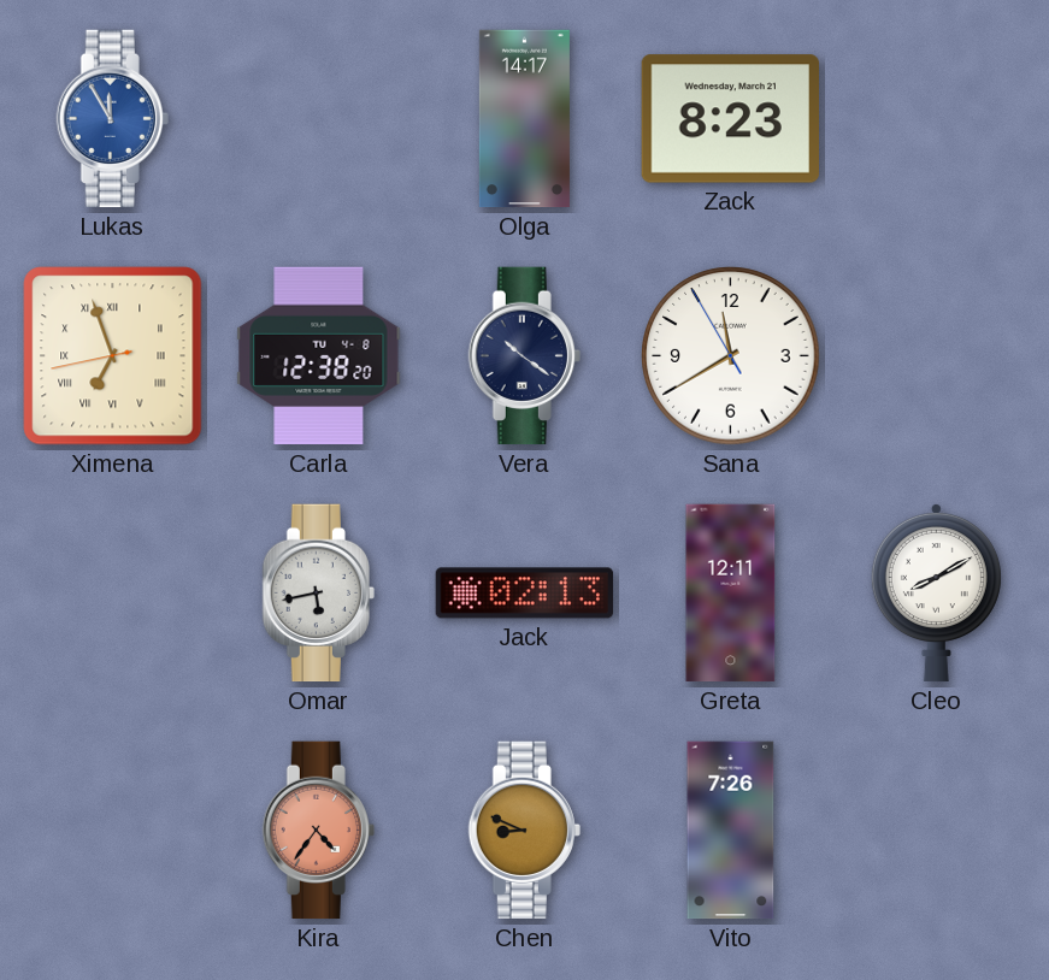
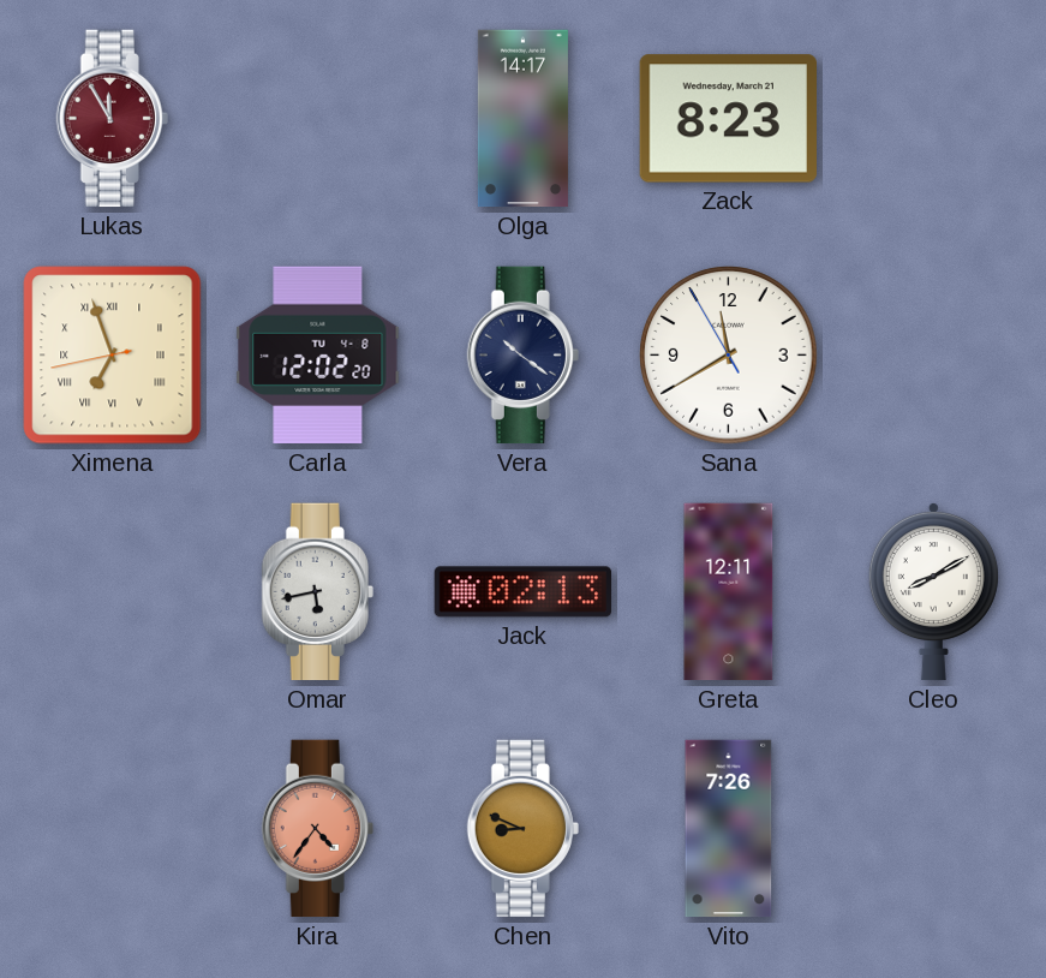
Lukas dial: blue -> burgundy
Carla: 12:38 -> 12:02
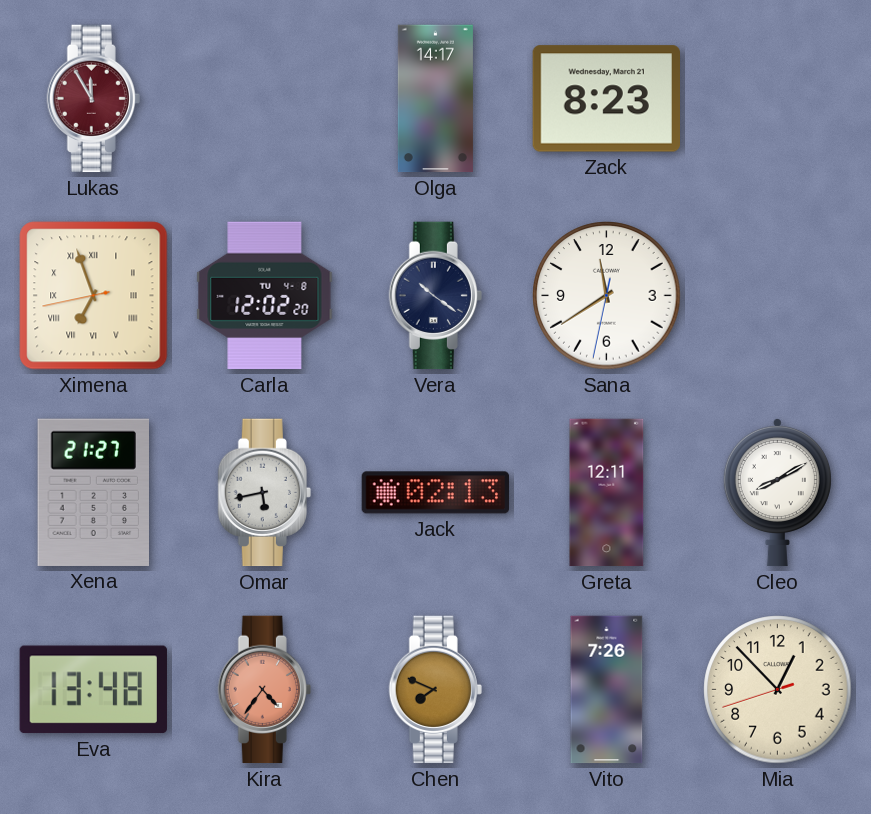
Sana: 11:39:55 -> 11:39:32
Xena: none -> 21:27
Eva: none -> 13:48
Chen: 8:49 -> 7:49
Mia: none -> 12:52
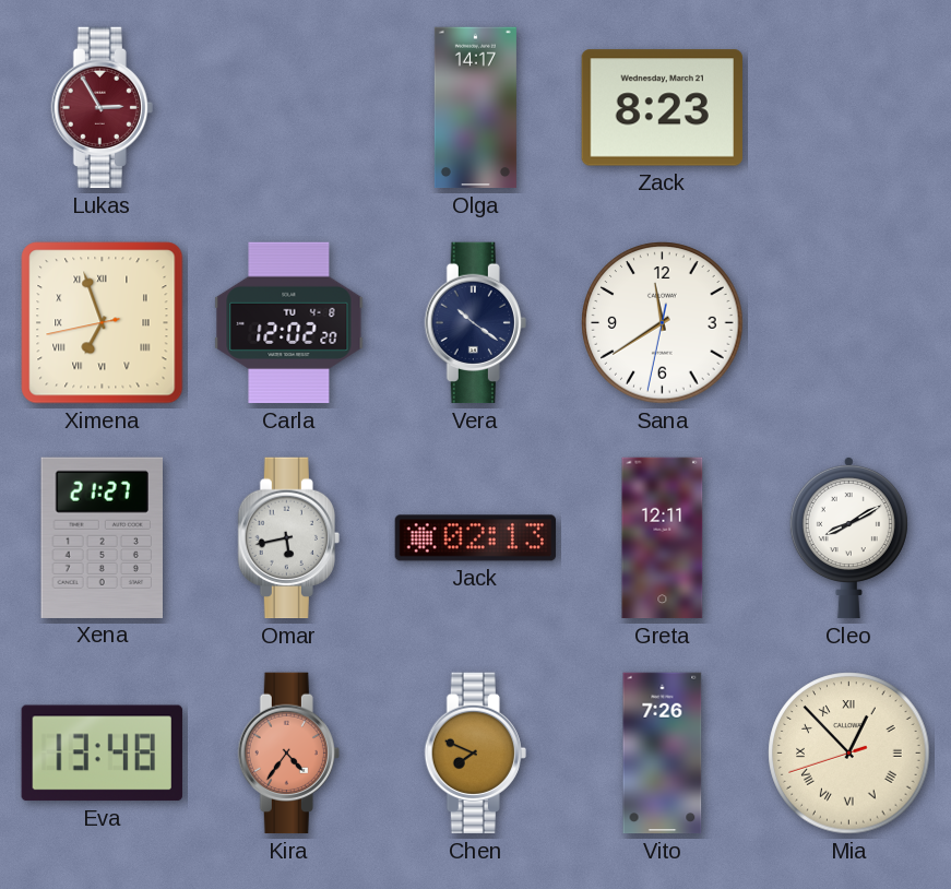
Lukas: 11:55 -> 2:55
Mia numerals: Arabic -> Roman
